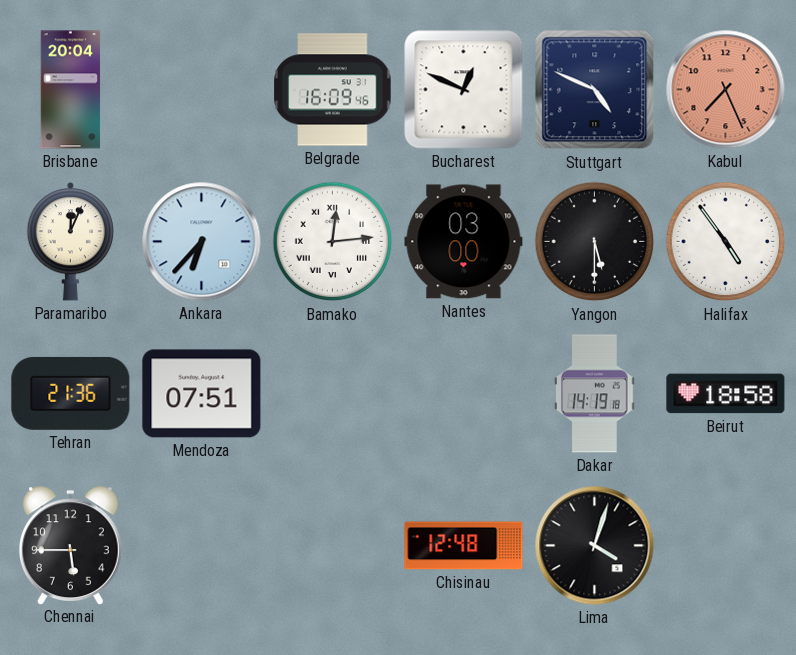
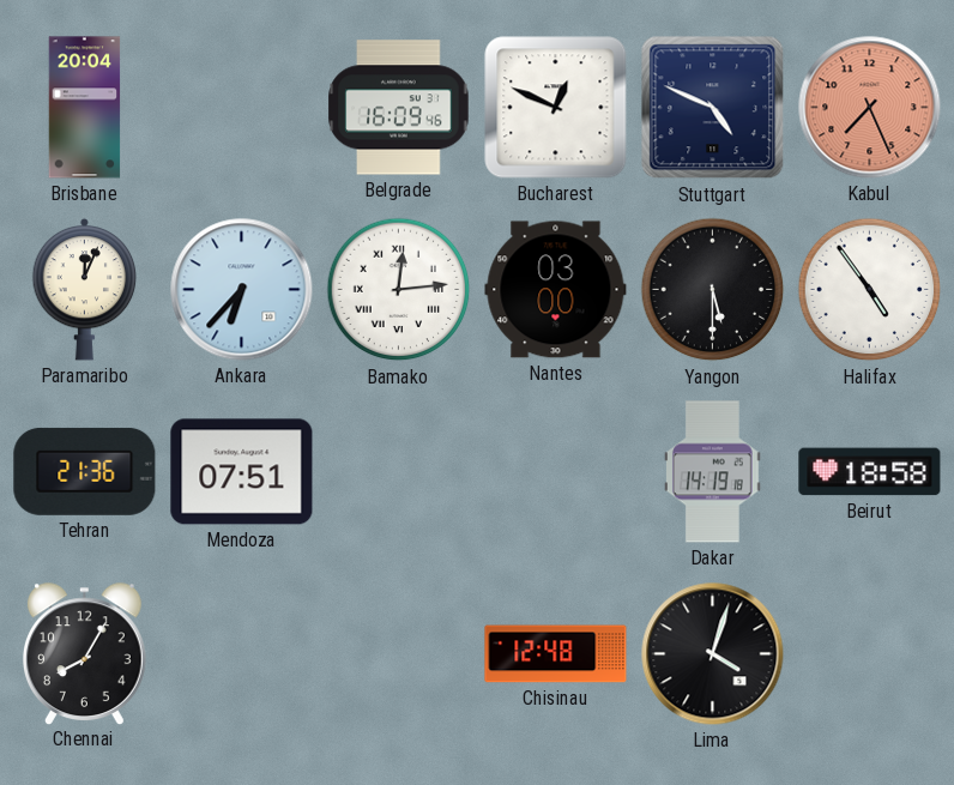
Chennai: 5:45 -> 8:05
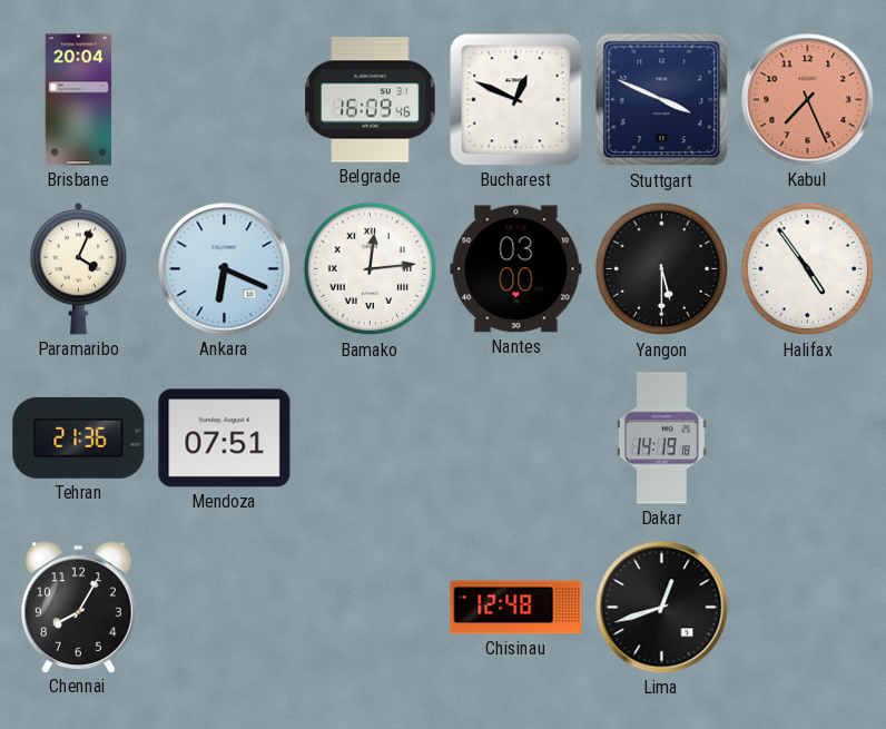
Stuttgart: 4:49 -> 3:49
Paramaribo: 12:04 -> 4:04
Ankara: 6:37 -> 6:19
Beirut: 18:58 -> none
Lima: 4:03 -> 12:42
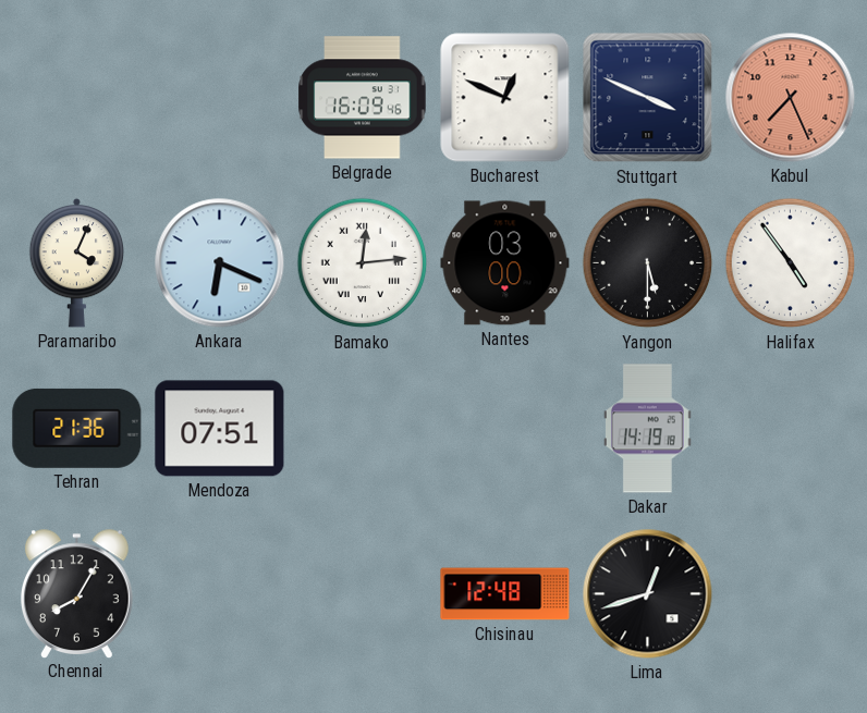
Brisbane: 20:04 -> none
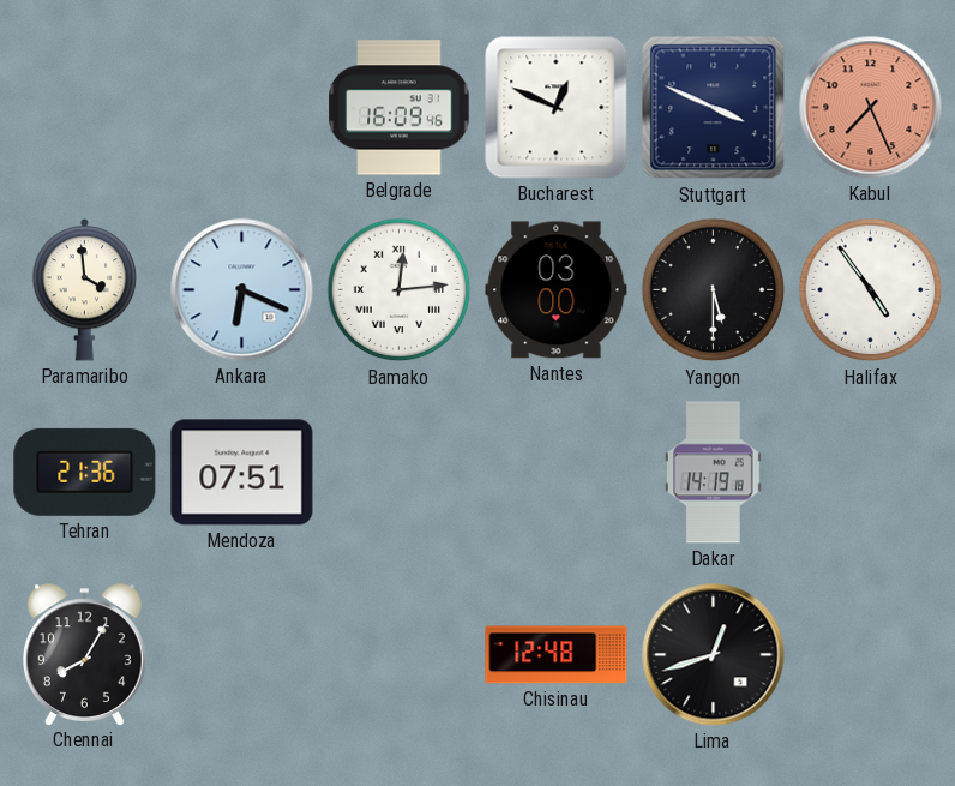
Paramaribo: 4:04 -> 3:59
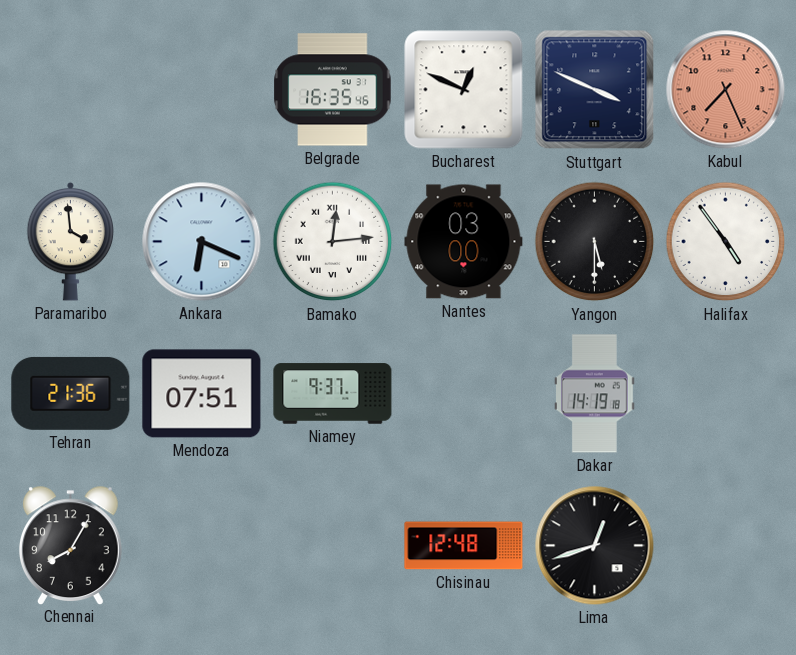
Belgrade: 16:09 -> 16:35
Niamey: none -> 9:37
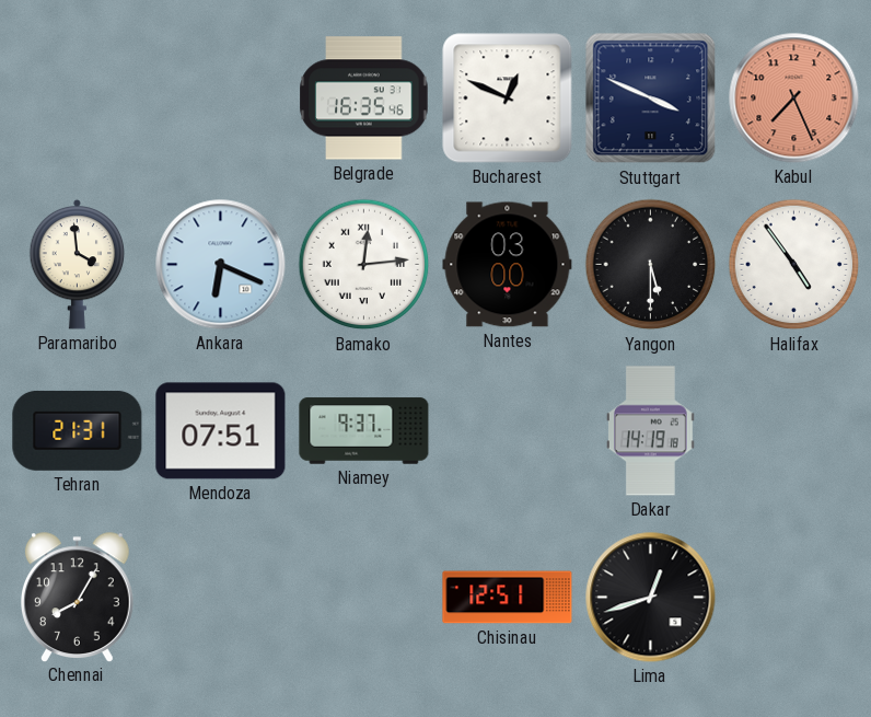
Tehran: 21:36 -> 21:31
Chisinau: 12:48 -> 12:51
